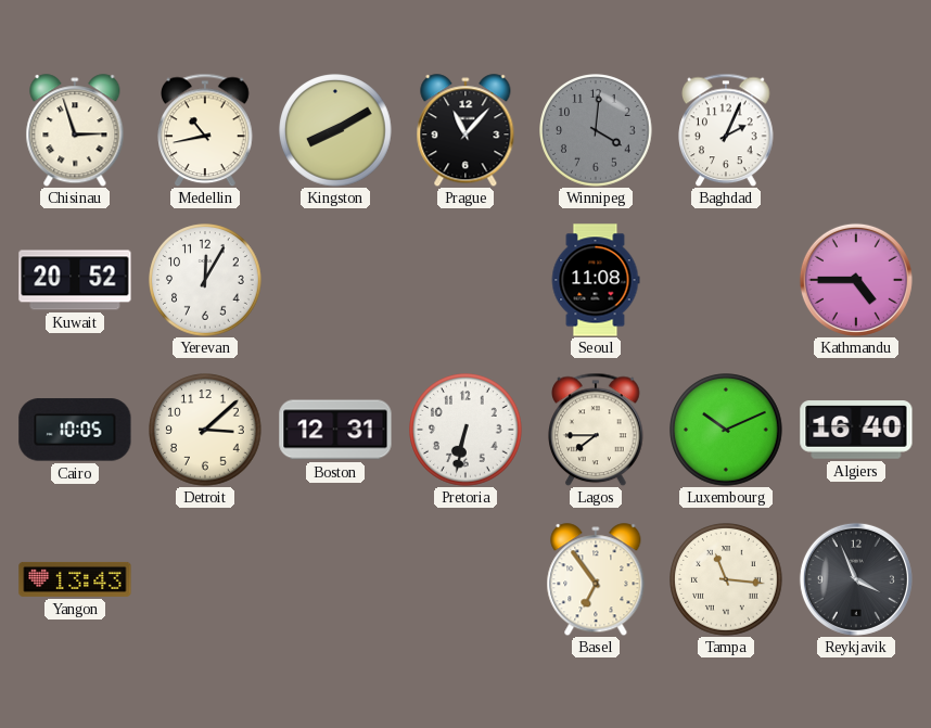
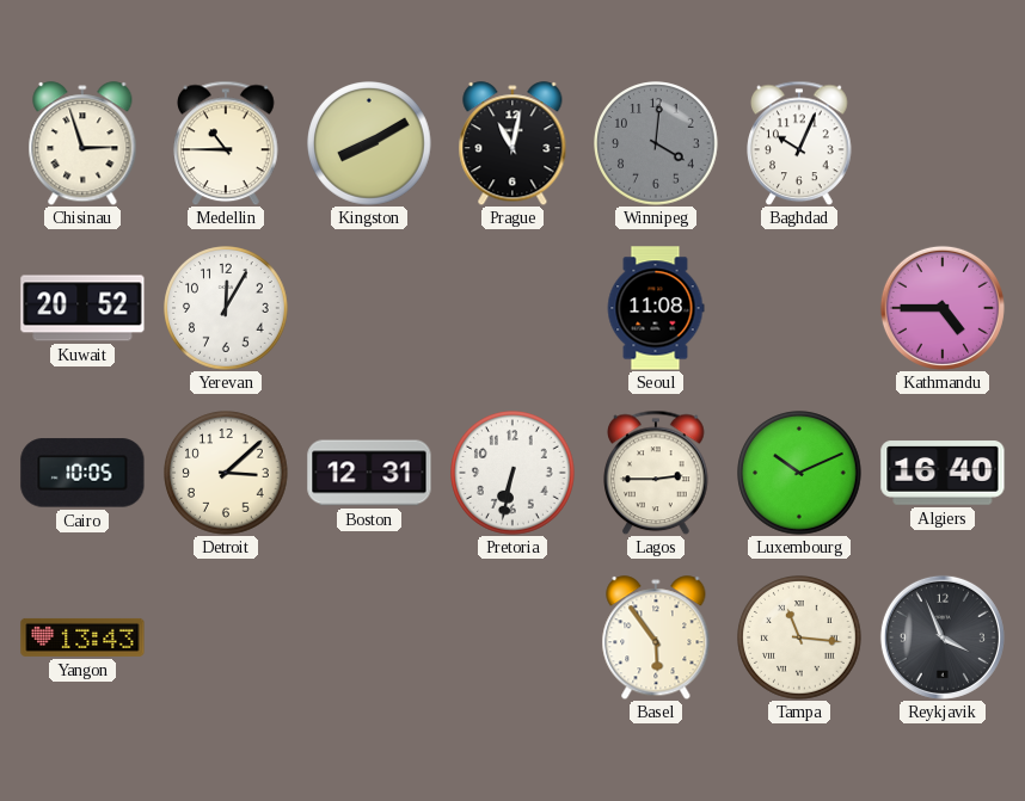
Medellin: 10:43 -> 10:45
Prague: 11:07 -> 11:02
Baghdad: 2:04 -> 10:04
Lagos: 7:45 -> 2:45
Basel: 6:54 -> 5:54
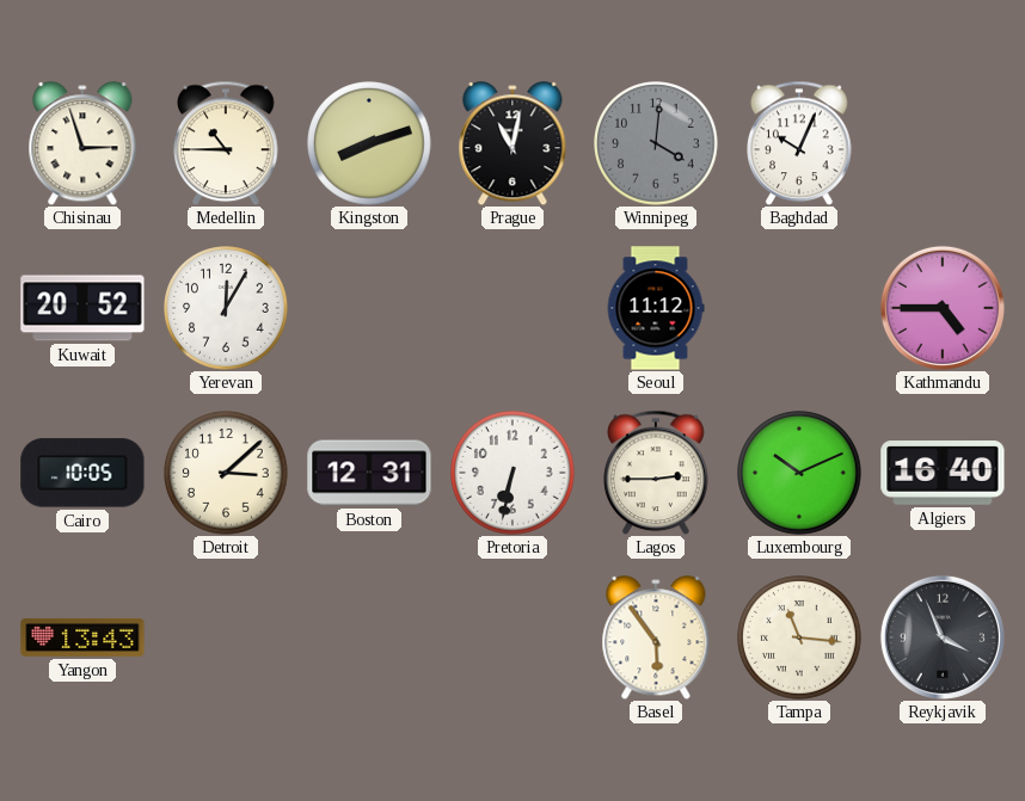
Kingston: 8:10 -> 8:12
Seoul: 11:08 -> 11:12
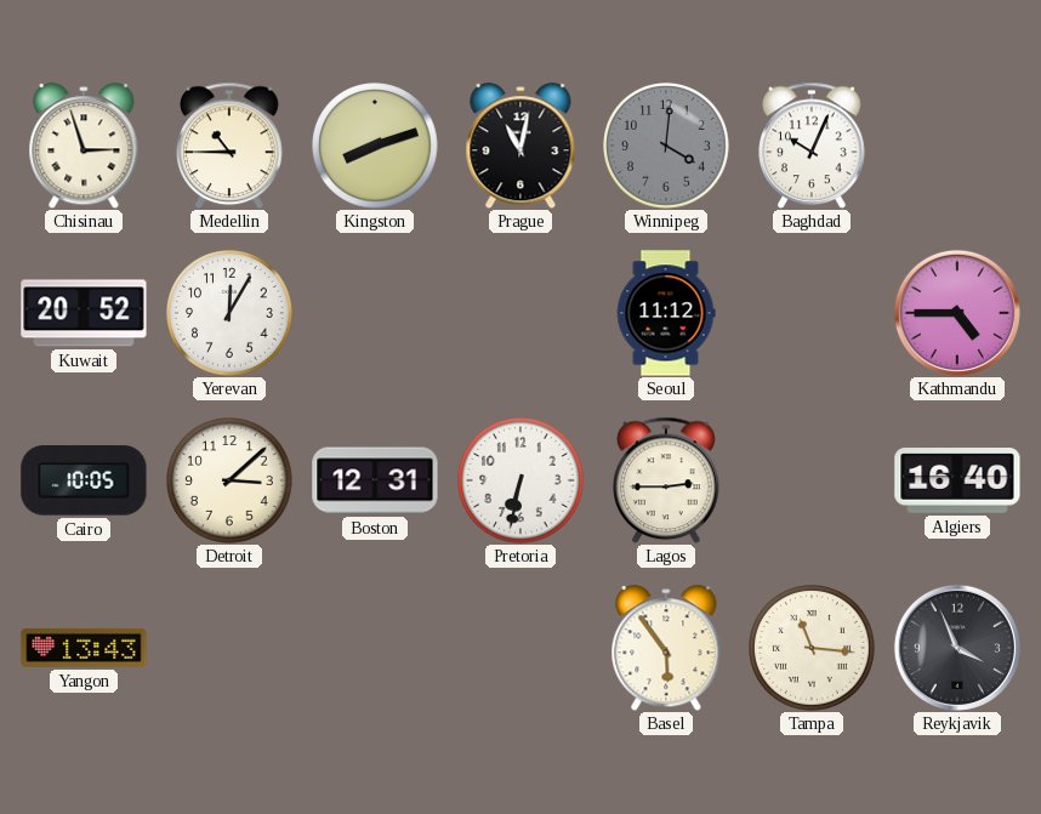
Luxembourg: 10:11 -> none
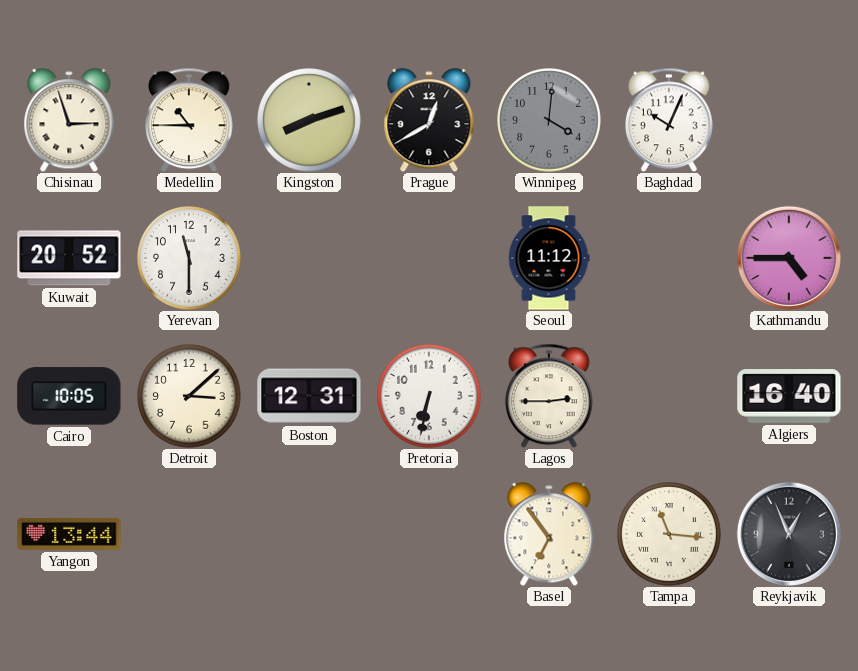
Prague: 11:02 -> 12:40
Yerevan: 12:05 -> 11:30
Yangon: 13:43 -> 13:44
Basel: 5:54 -> 6:54
Reykjavik: 3:56 -> 12:56
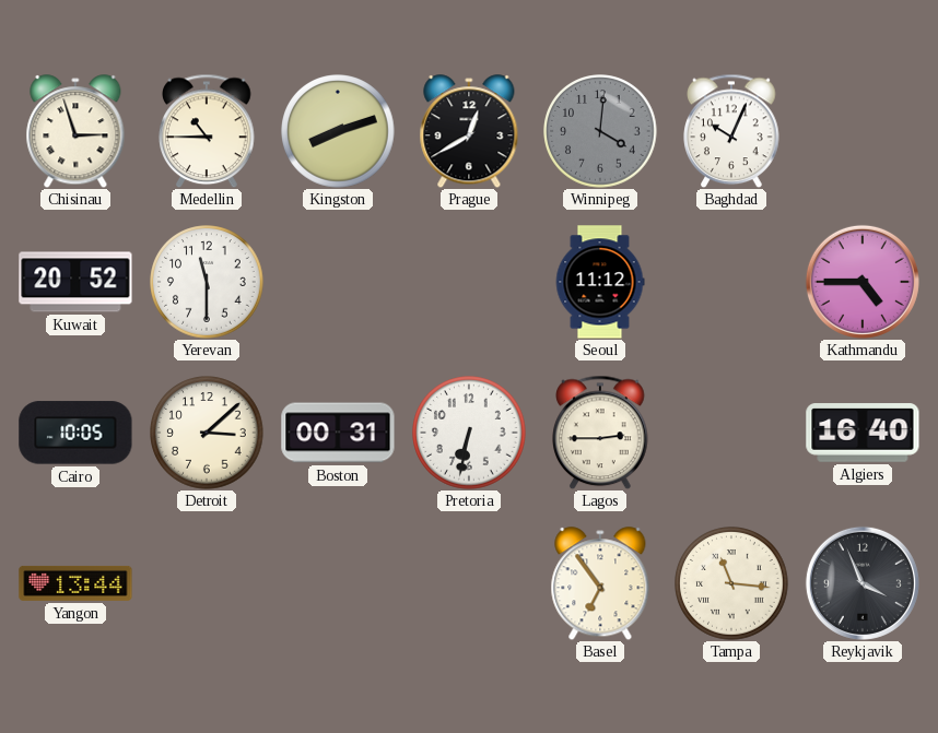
Boston: 12:31 -> 00:31
Reykjavik: 12:56 -> 3:56
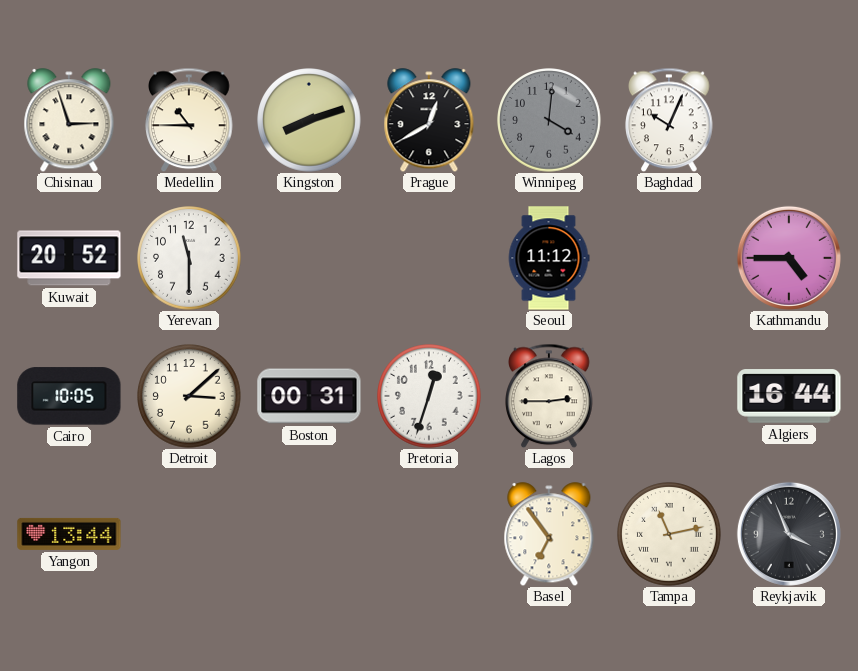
Pretoria: 6:32 -> 12:33
Algiers: 16:40 -> 16:44
Tampa: 11:16 -> 11:13
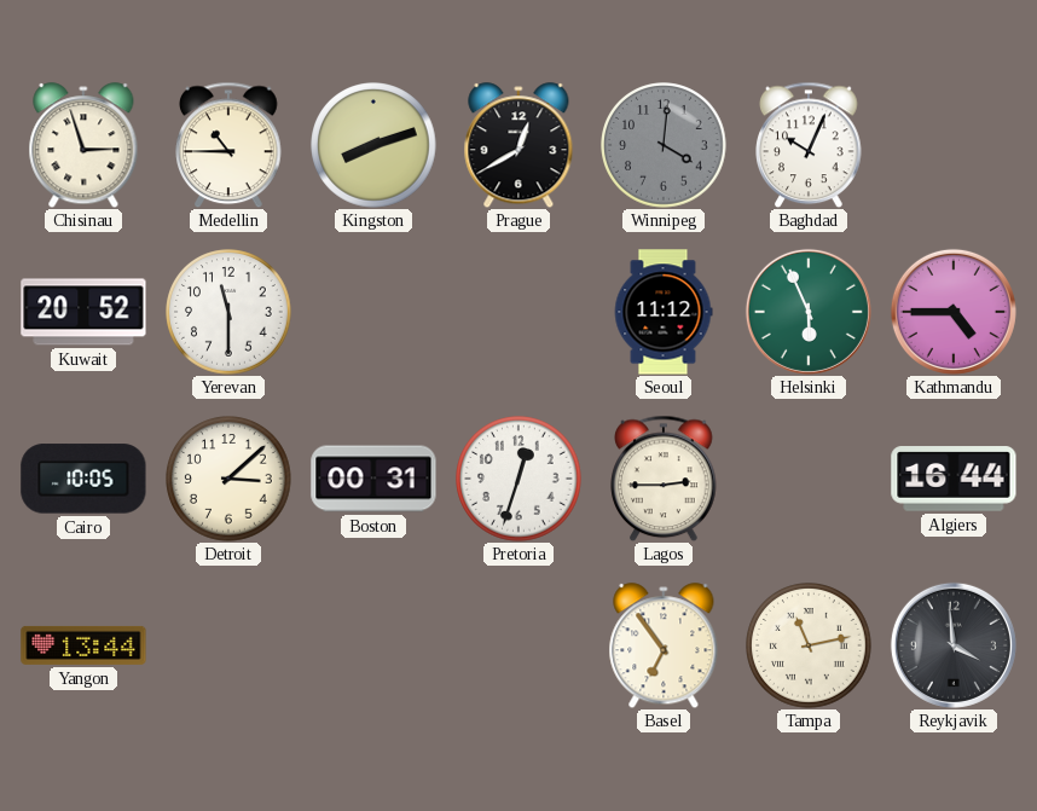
Helsinki: none -> 5:56
Reykjavik: 3:56 -> 3:59
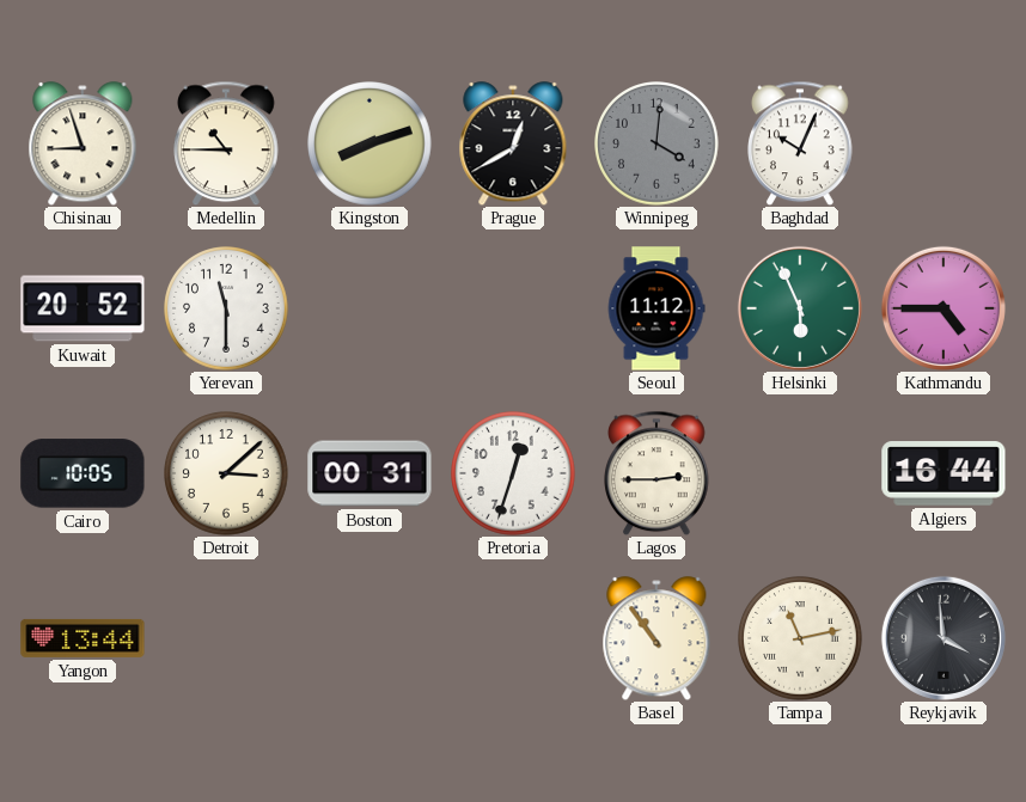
Chisinau: 2:57 -> 8:57
Basel: 6:54 -> 10:54
